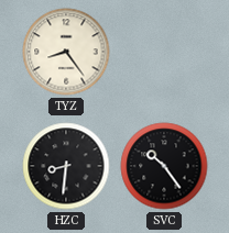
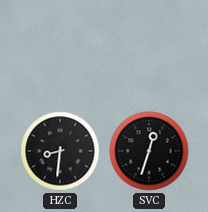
TYZ: 8:24 -> none
SVC: 10:24 -> 12:33
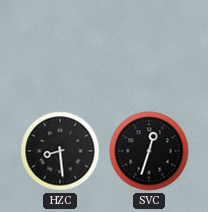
HZC: 8:31 -> 8:29
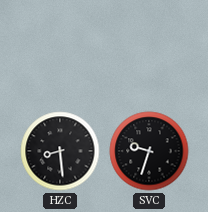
SVC: 12:33 -> 9:33
